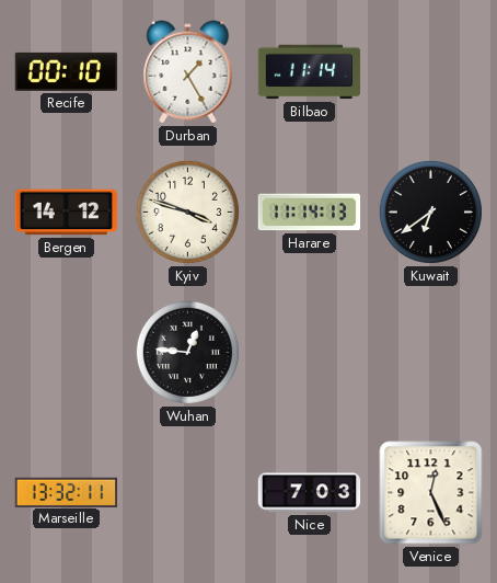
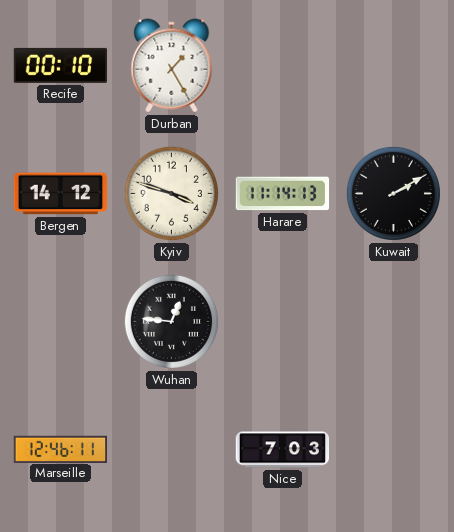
Bilbao: 11:14 -> none
Kuwait: 6:39 -> 2:10
Marseille: 13:32 -> 12:46
Venice: 12:26 -> none
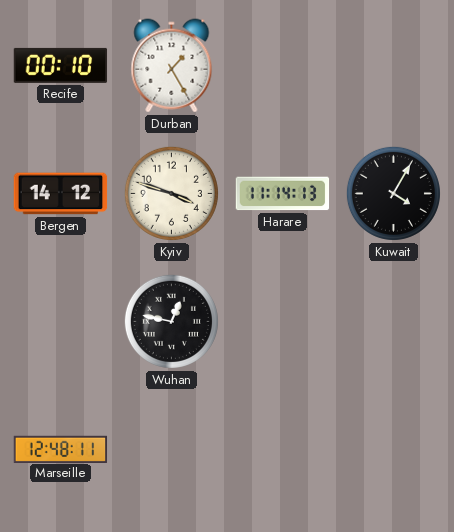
Kuwait: 2:10 -> 4:05
Wuhan: 12:46 -> 12:47
Marseille: 12:46 -> 12:48
Nice: 7:03 -> none
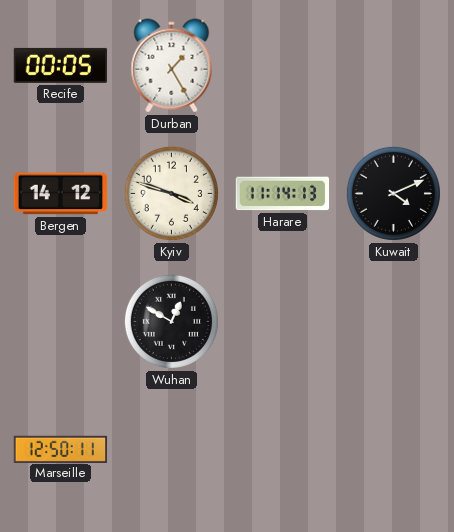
Recife: 00:10 -> 00:05
Kuwait: 4:05 -> 4:11
Wuhan: 12:47 -> 12:50
Marseille: 12:48 -> 12:50
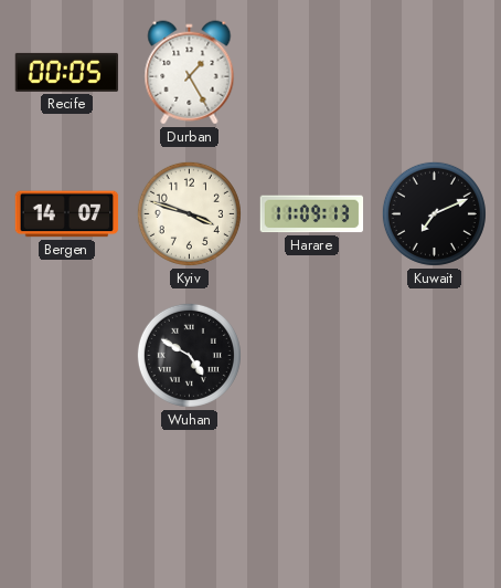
Bergen: 14:12 -> 14:07
Harare: 11:14 -> 11:09
Kuwait: 4:11 -> 7:11
Wuhan: 12:50 -> 4:50
Marseille: 12:50 -> none
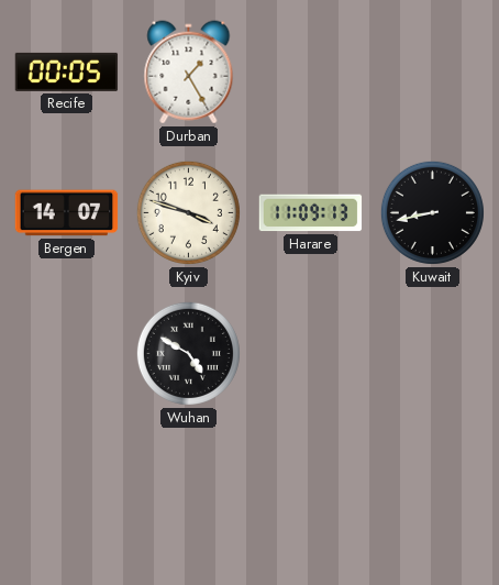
Kuwait: 7:11 -> 8:43
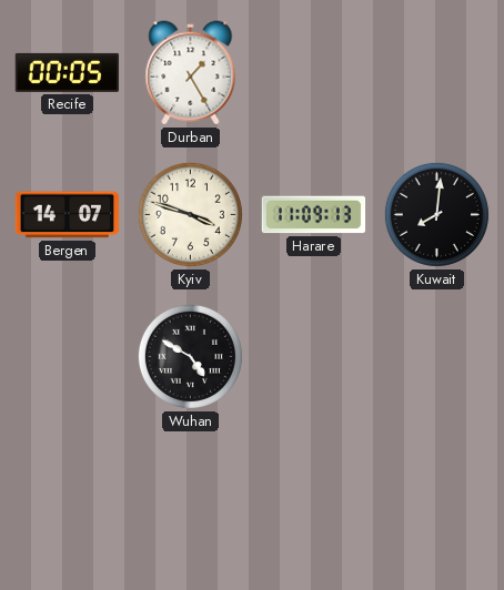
Kuwait: 8:43 -> 8:01
